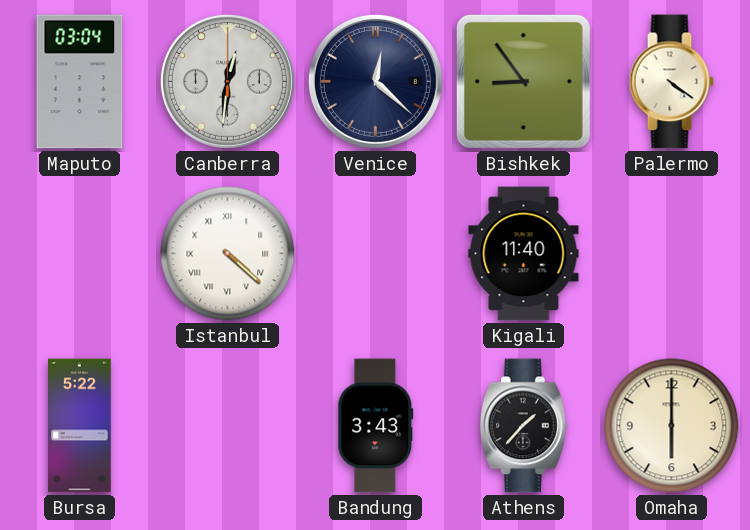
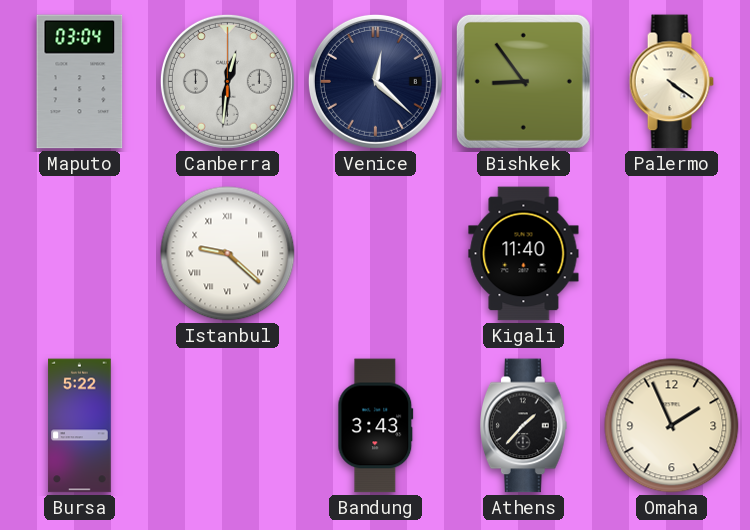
Istanbul: 4:22 -> 9:22
Omaha: 6:00 -> 1:56
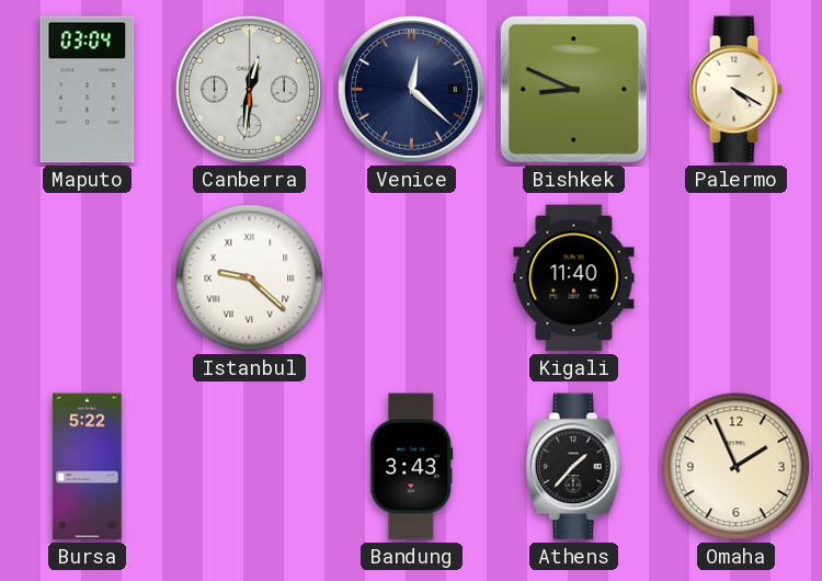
Bishkek: 8:54 -> 8:49
Palermo: 4:21 -> 4:20
